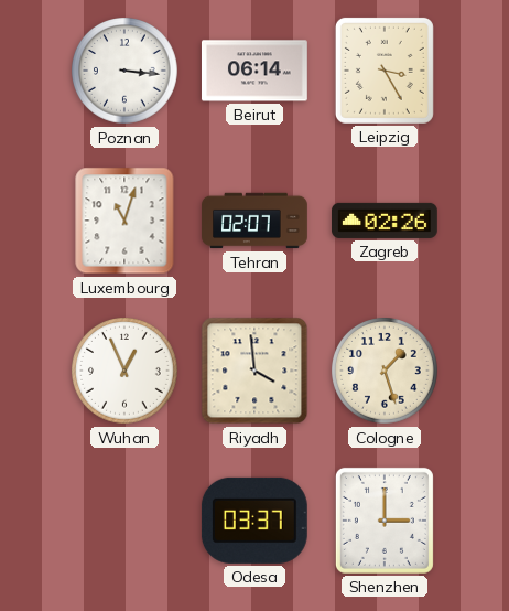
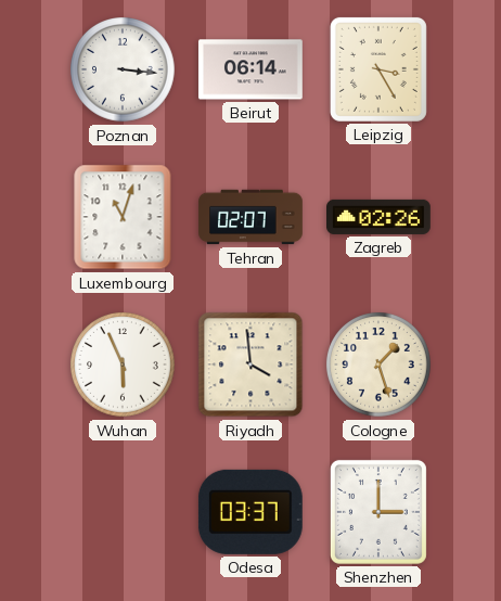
Wuhan: 12:56 -> 5:56
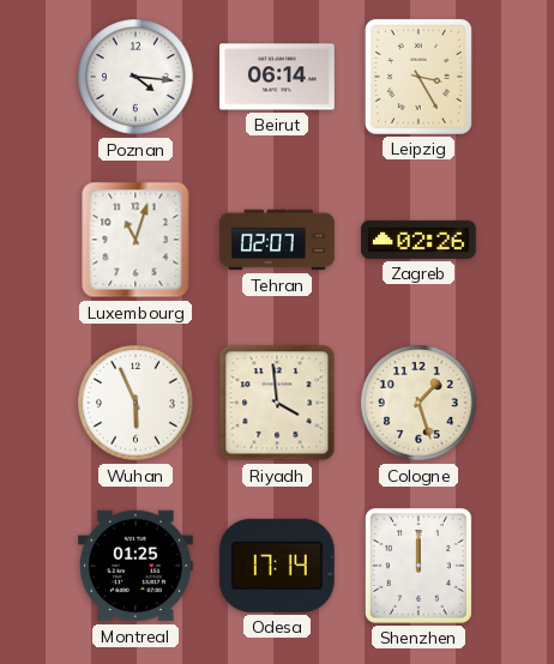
Poznan: 3:16 -> 4:16
Montreal: none -> 01:25
Odesa: 03:37 -> 17:14
Shenzhen: 3:00 -> 12:00
